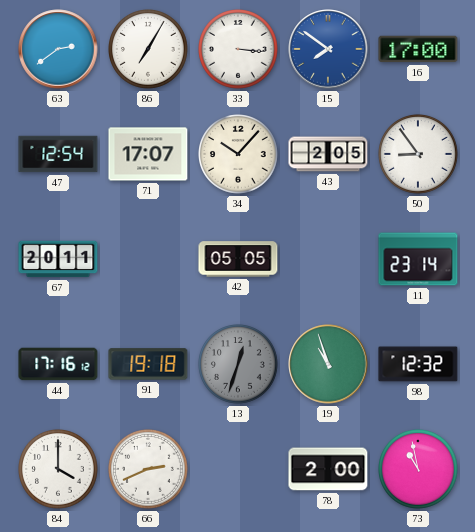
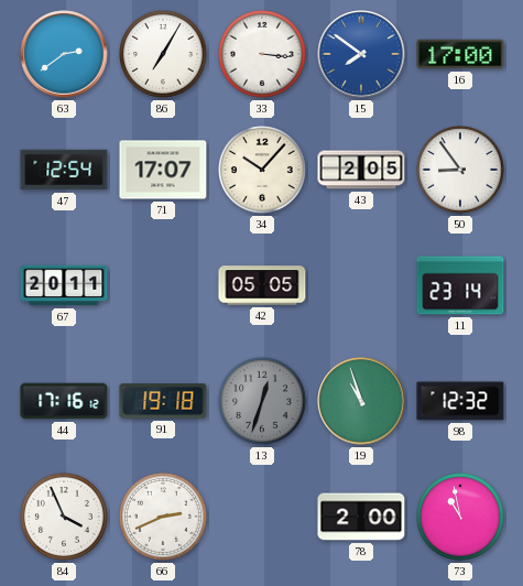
84: 4:00 -> 3:56
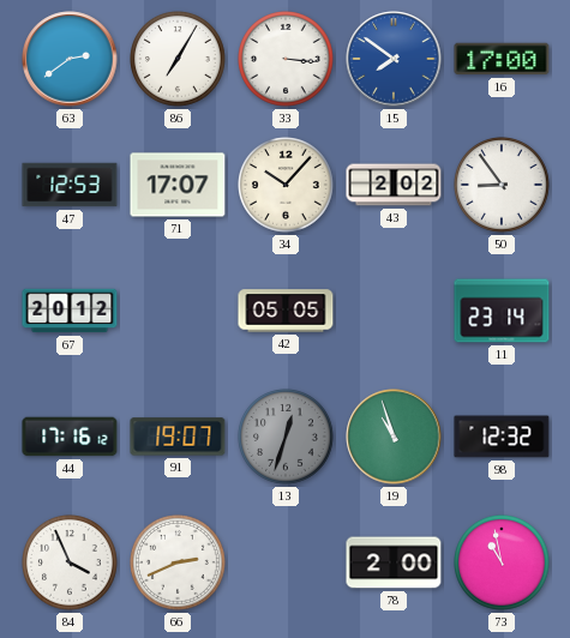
47: 12:54 -> 12:53
43: 2:05 -> 2:02
67: 20:11 -> 20:12
91: 19:18 -> 19:07
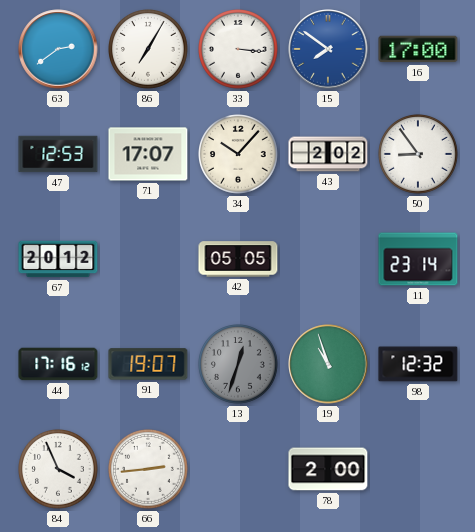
66: 2:41 -> 2:44
73: 10:58 -> none
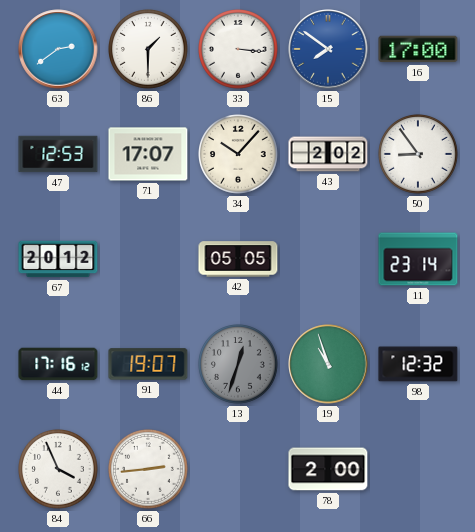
86: 7:05 -> 1:30
